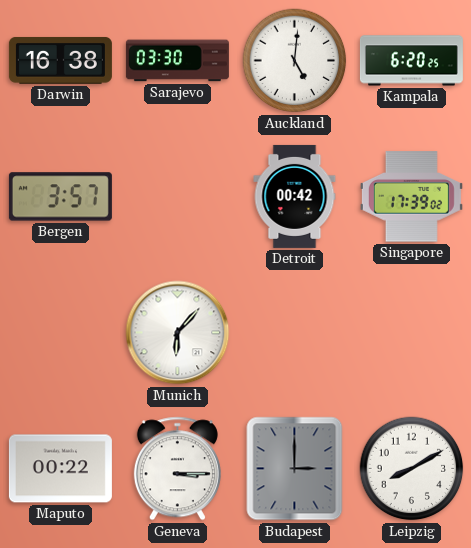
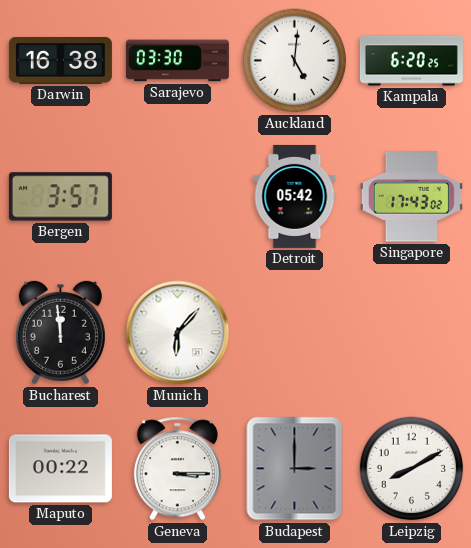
Detroit: 00:42 -> 05:42
Singapore: 17:39 -> 17:43
Bucharest: none -> 11:59
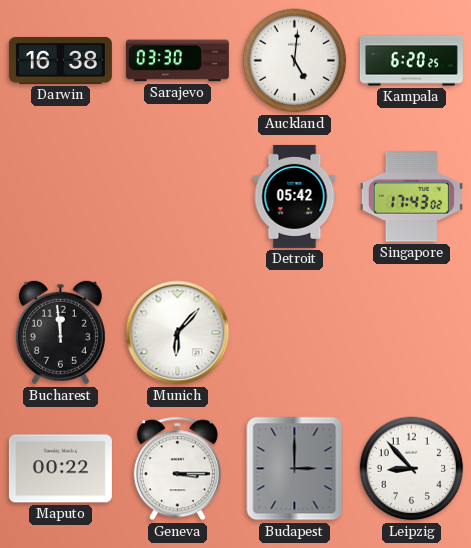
Bergen: 3:57 -> none
Leipzig: 8:10 -> 8:53
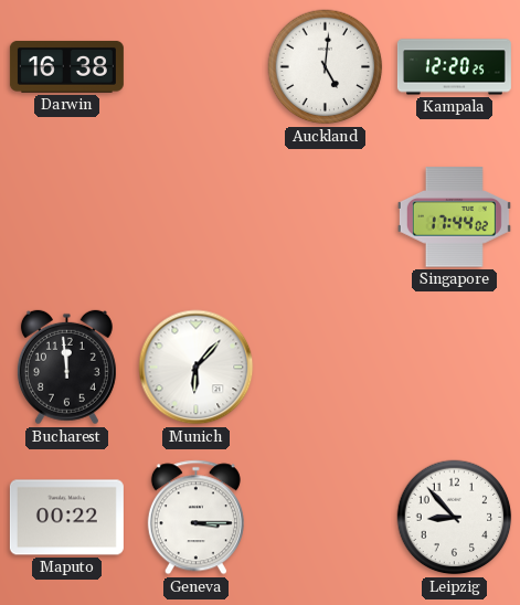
Sarajevo: 03:30 -> none
Kampala: 6:20 -> 12:20
Detroit: 05:42 -> none
Singapore: 17:43 -> 17:44
Budapest: 3:00 -> none
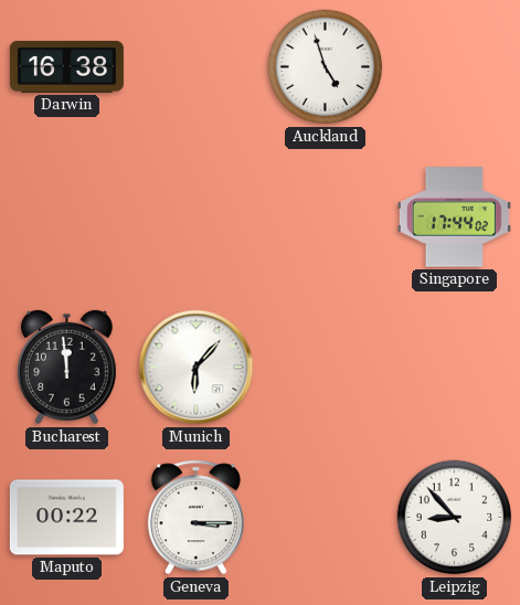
Auckland: 5:01 -> 4:57
Kampala: 12:20 -> none
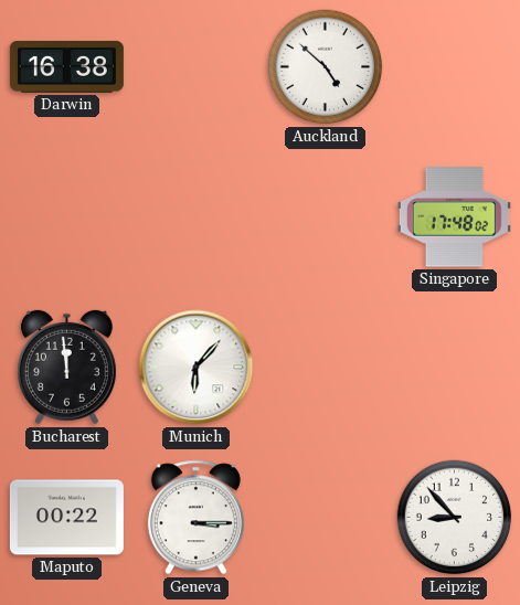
Auckland: 4:57 -> 4:52
Singapore: 17:44 -> 17:48
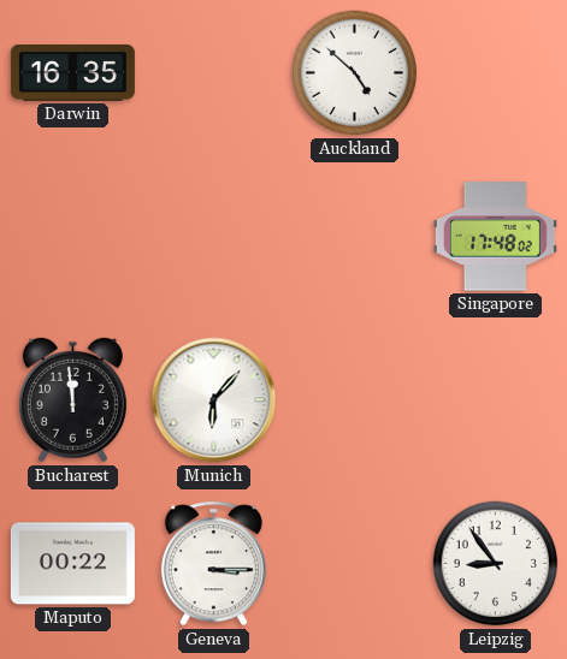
Darwin: 16:38 -> 16:35
Leipzig: 8:53 -> 8:54
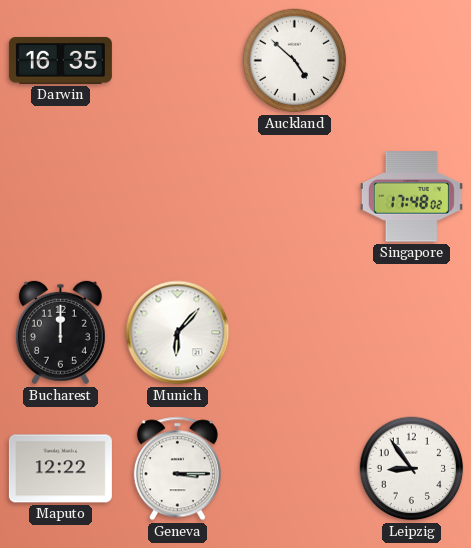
Bucharest: 11:59 -> 12:00
Maputo: 00:22 -> 12:22
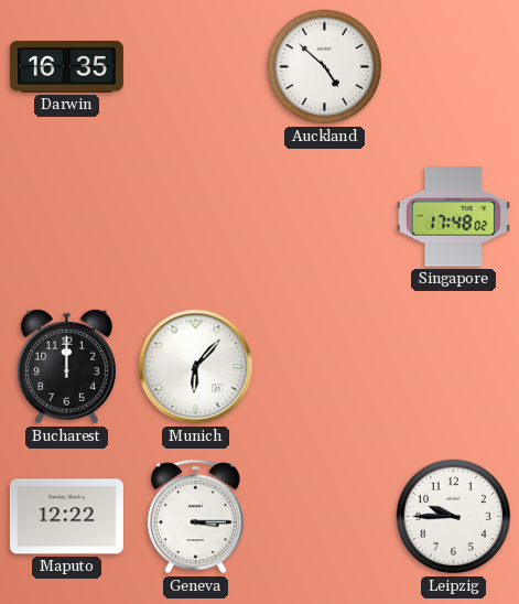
Leipzig: 8:54 -> 9:45
